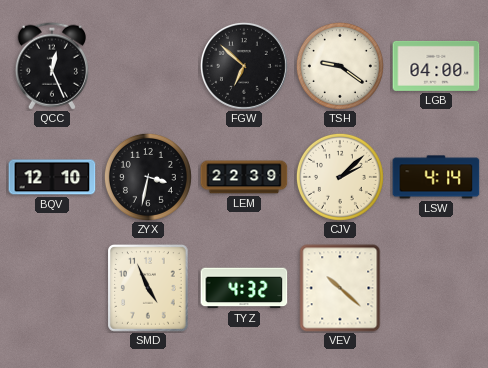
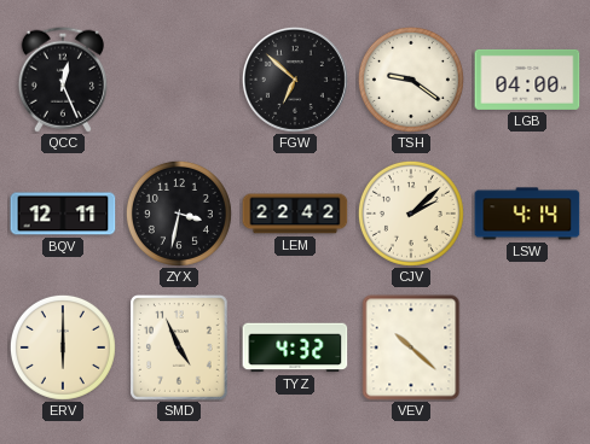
BQV: 12:10 -> 12:11
LEM: 22:39 -> 22:42
ERV: none -> 6:00
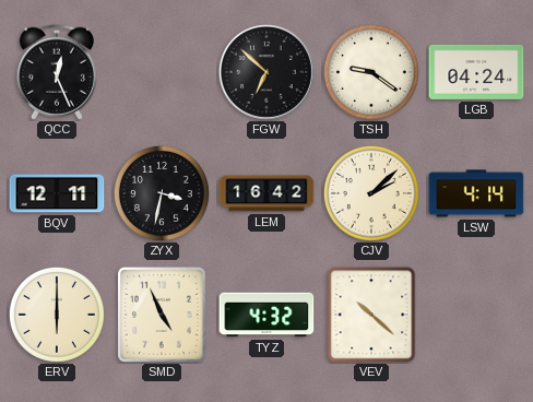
LGB: 04:00 -> 04:24
LEM: 22:42 -> 16:42
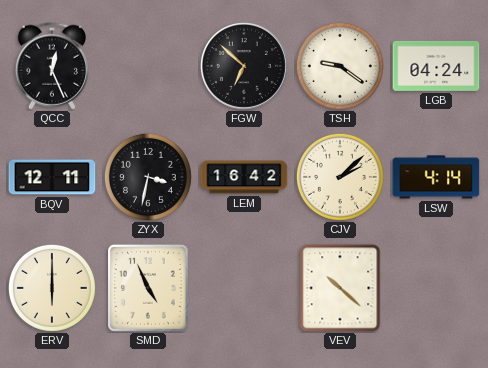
TYZ: 4:32 -> none
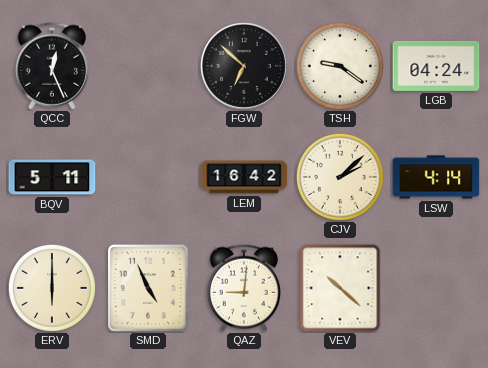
BQV: 12:11 -> 5:11
ZYX: 3:32 -> none
QAZ: none -> 9:01
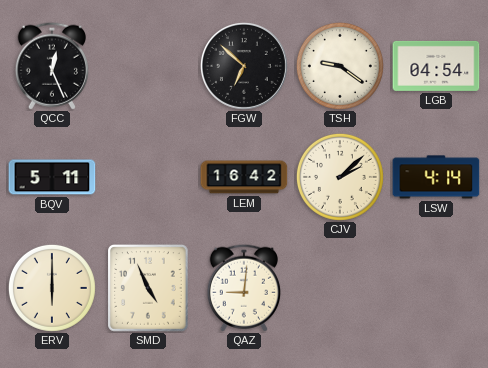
LGB: 04:24 -> 04:54
VEV: 10:22 -> none
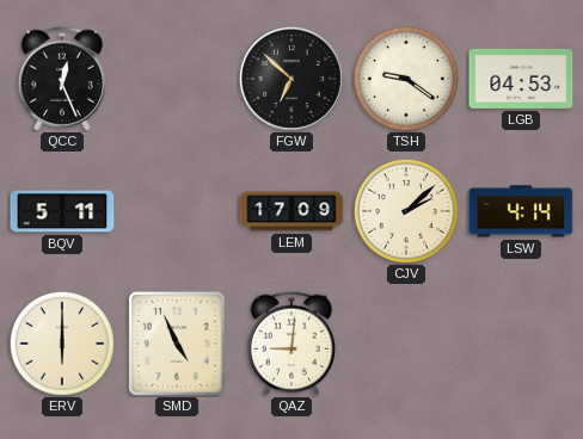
LGB: 04:54 -> 04:53
LEM: 16:42 -> 17:09
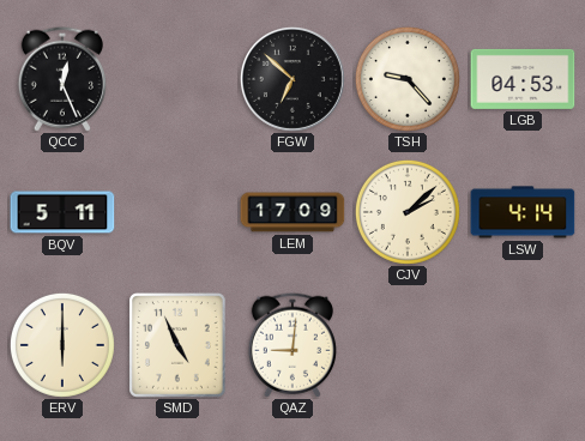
TSH: 9:21 -> 9:23
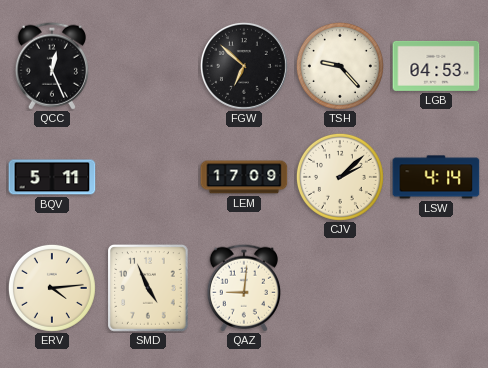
ERV: 6:00 -> 4:14
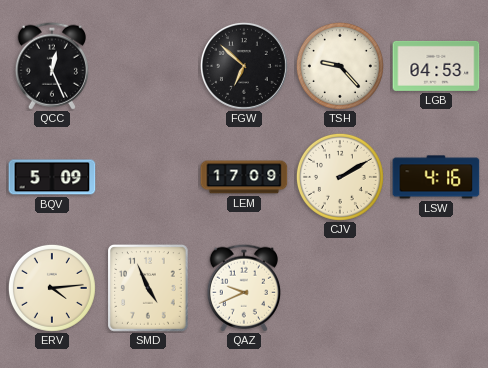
BQV: 5:11 -> 5:09
CJV: 2:08 -> 2:10
LSW: 4:14 -> 4:16
QAZ: 9:01 -> 9:41
